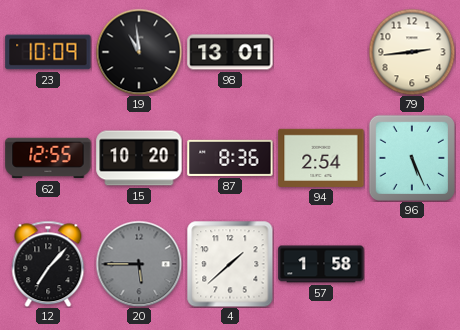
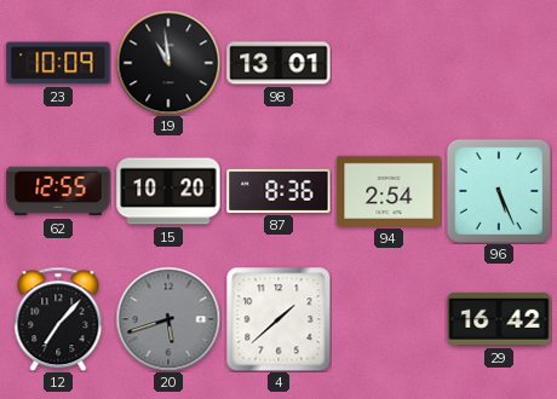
79: 2:44 -> none
20: 5:45 -> 5:42
57: 1:58 -> none
29: none -> 16:42
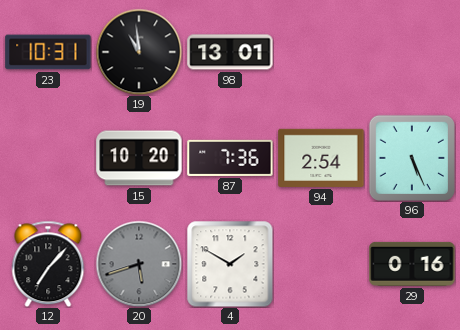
23: 10:09 -> 10:31
62: 12:55 -> none
87: 8:36 -> 7:36
4: 1:38 -> 1:50
29: 16:42 -> 0:16
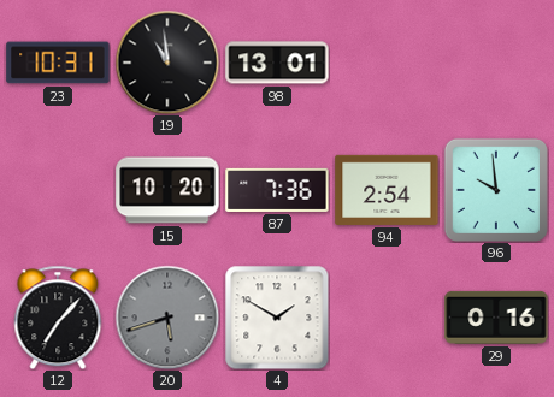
96: 5:26 -> 9:59
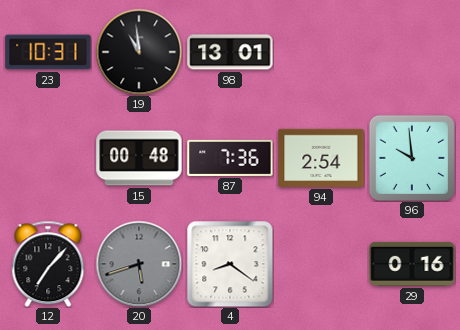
15: 10:20 -> 00:48
4: 1:50 -> 8:21
